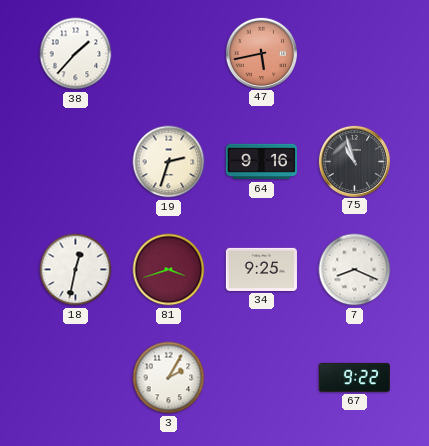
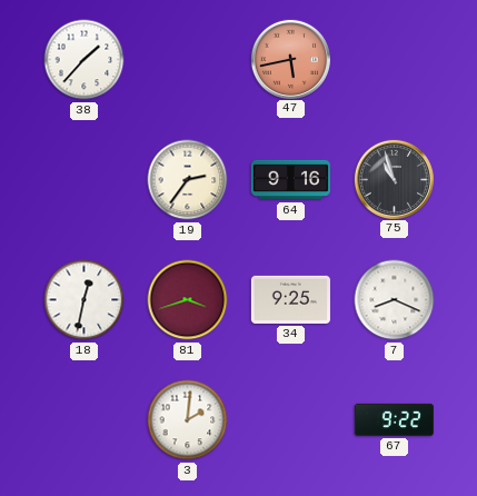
19: 2:33 -> 2:36
3: 2:05 -> 2:01
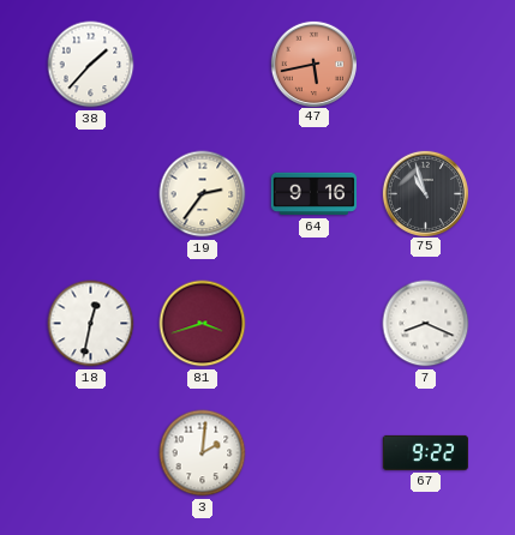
34: 9:25 -> none
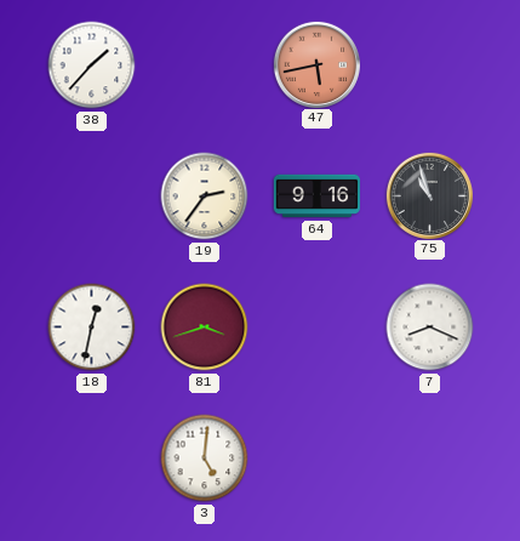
3: 2:01 -> 5:01
67: 9:22 -> none
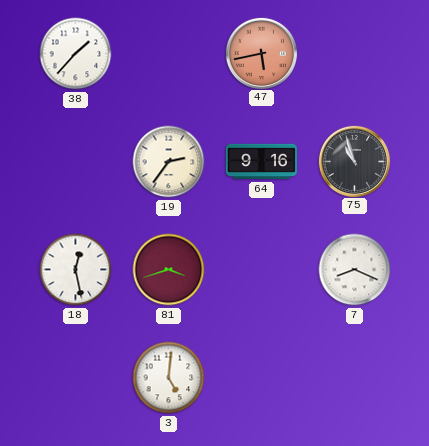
18: 12:32 -> 12:28
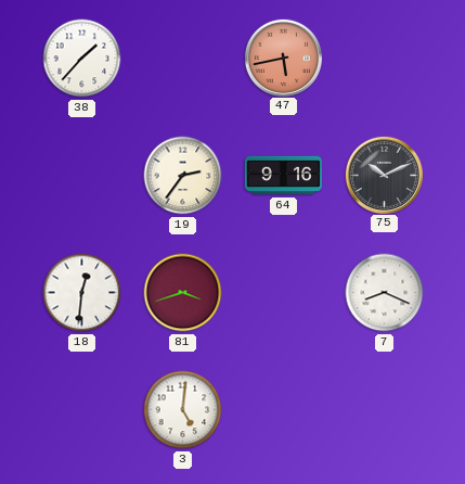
75: 10:57 -> 10:11
18: 12:28 -> 12:31
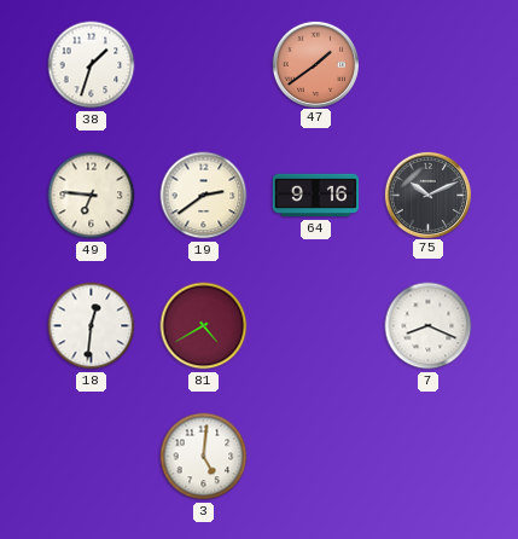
38: 1:37 -> 1:33
47: 5:43 -> 1:39
49: none -> 6:46
19: 2:36 -> 2:39
81: 3:42 -> 4:40
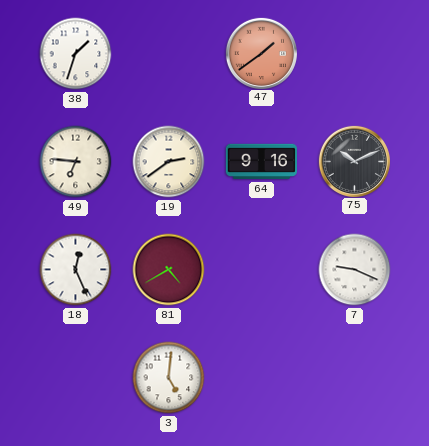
18: 12:31 -> 12:26
7: 8:19 -> 9:19
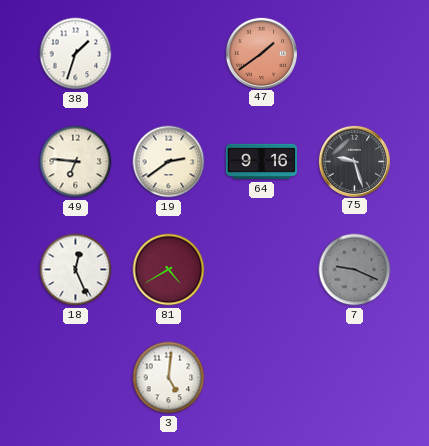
75: 10:11 -> 9:27
7 dial: white -> grey
